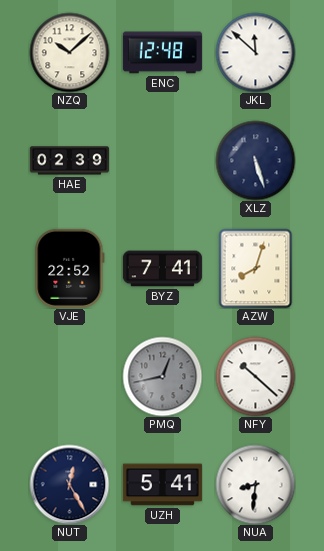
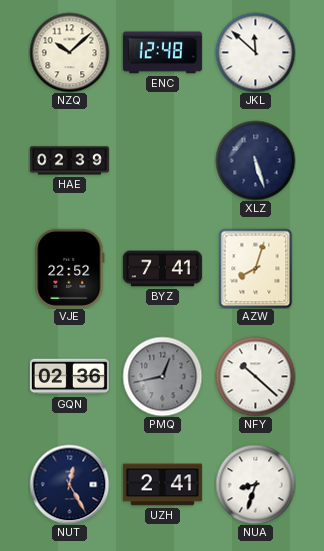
GQN: none -> 02:36
UZH: 5:41 -> 2:41
NUA: 8:31 -> 8:33
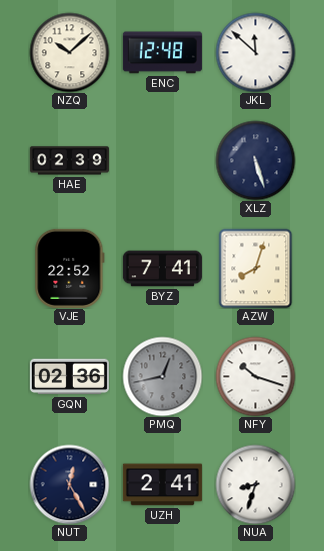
NFY: 10:22 -> 10:18
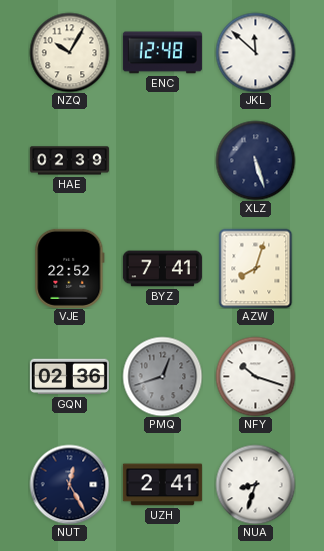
NZQ: 10:08 -> 10:05
PMQ: 12:43 -> 12:42
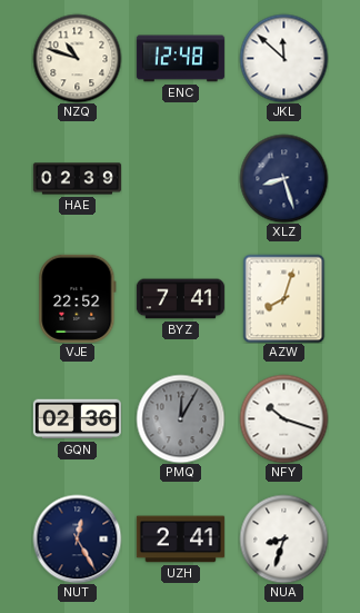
NZQ: 10:05 -> 10:48
XLZ: 5:27 -> 8:27
PMQ: 12:42 -> 12:05
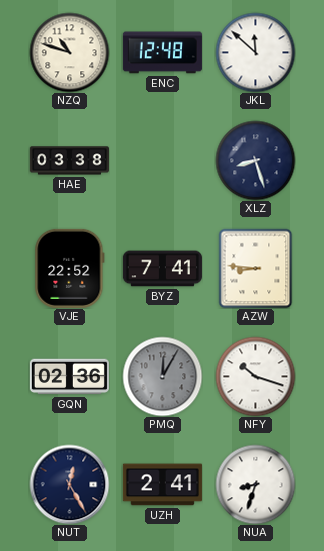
HAE: 02:39 -> 03:38
AZW: 8:03 -> 8:46
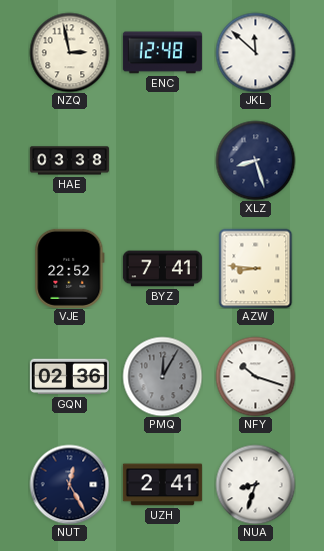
NZQ: 10:48 -> 2:58
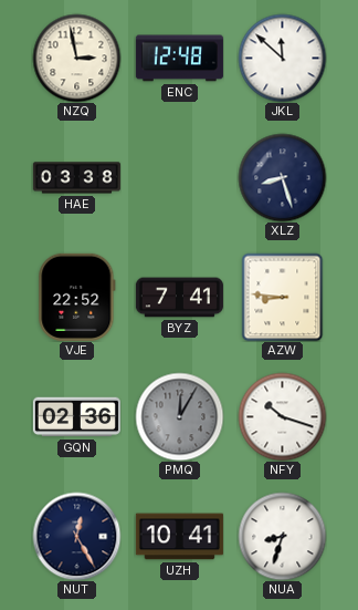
UZH: 2:41 -> 10:41
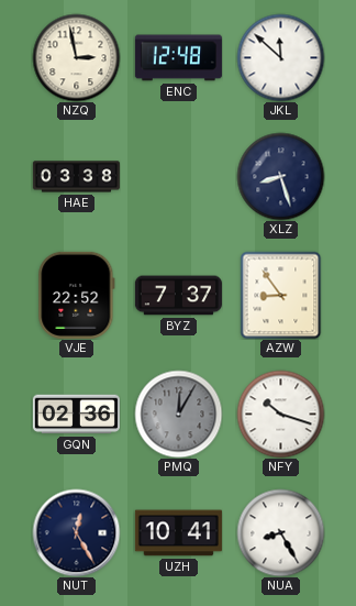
BYZ: 7:41 -> 7:37
AZW: 8:46 -> 8:54
NUA: 8:33 -> 8:25
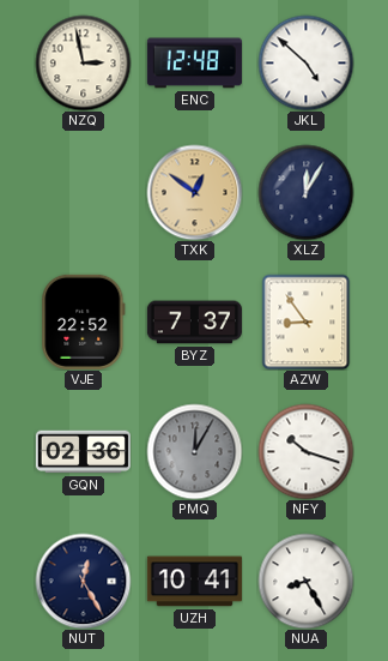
JKL: 11:52 -> 4:52
HAE: 03:38 -> none
TXK: none -> 12:51
XLZ: 8:27 -> 12:05
